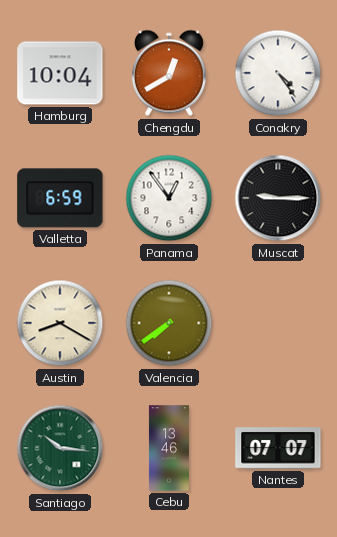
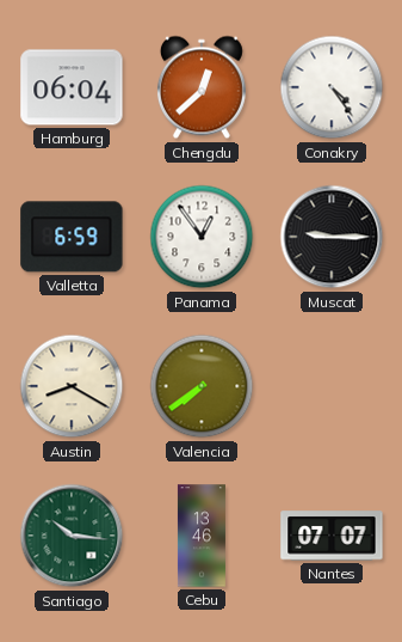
Hamburg: 10:04 -> 06:04
Chengdu: 12:40 -> 12:38
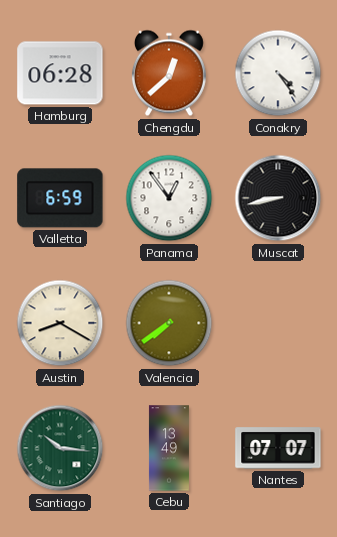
Hamburg: 06:04 -> 06:28
Muscat: 9:15 -> 8:43
Cebu: 13:46 -> 13:49
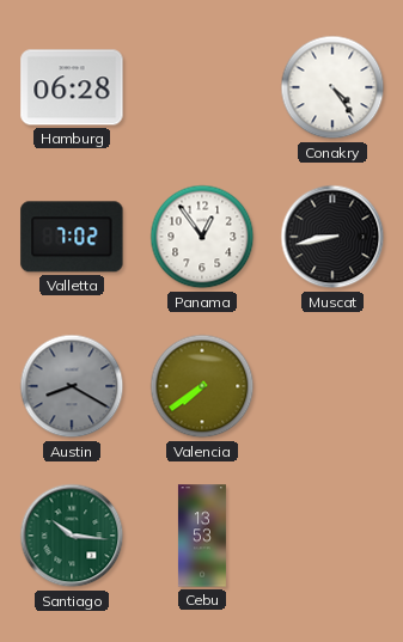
Chengdu: 12:38 -> none
Valletta: 6:59 -> 7:02
Austin dial: cream -> grey
Cebu: 13:49 -> 13:53
Nantes: 07:07 -> none
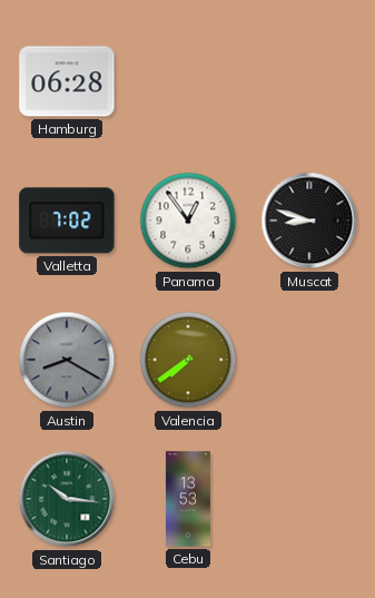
Conakry: 4:24 -> none
Muscat: 8:43 -> 8:48
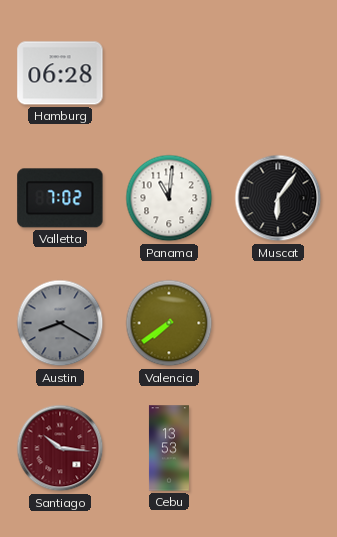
Panama: 12:54 -> 11:01
Muscat: 8:48 -> 6:06
Santiago dial: green -> burgundy
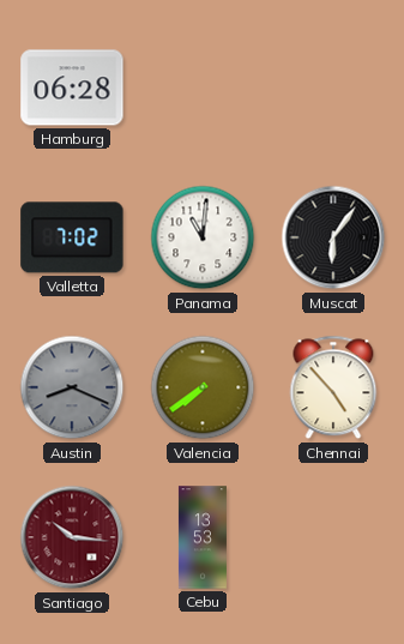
Austin: 8:20 -> 8:19
Chennai: none -> 4:53
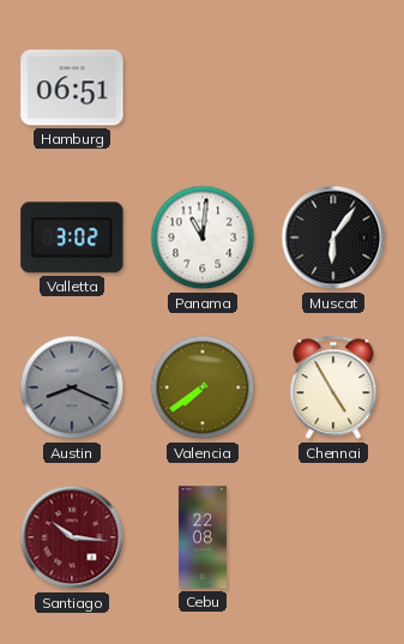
Hamburg: 06:28 -> 06:51
Valletta: 7:02 -> 3:02
Chennai: 4:53 -> 4:55
Cebu: 13:53 -> 22:08
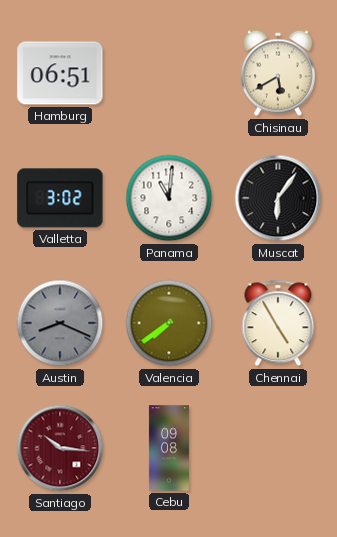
Chisinau: none -> 5:40
Cebu: 22:08 -> 09:08
